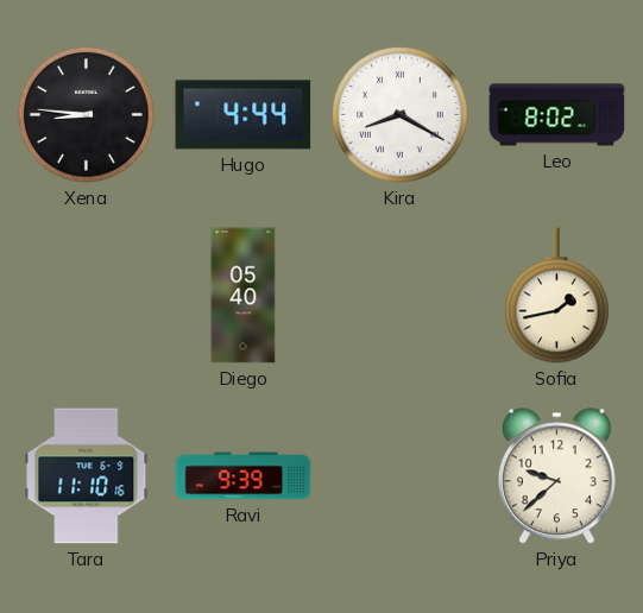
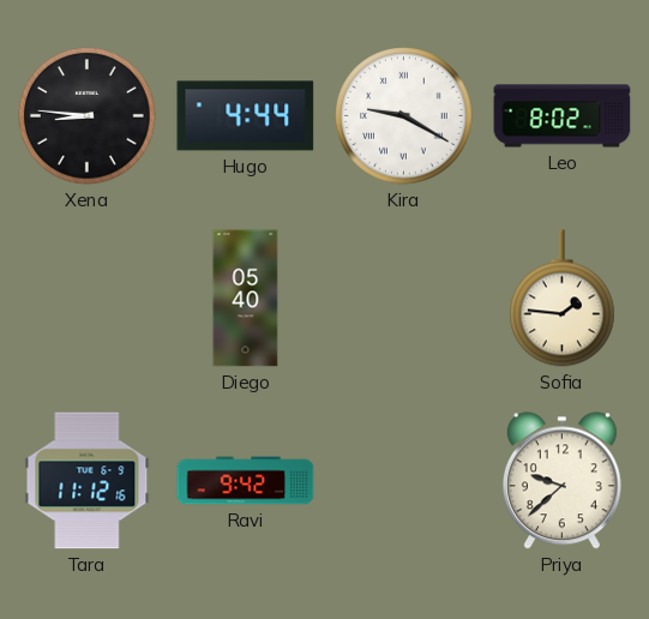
Kira: 8:20 -> 9:20
Sofia: 1:43 -> 1:46
Tara: 11:10 -> 11:12
Ravi: 9:39 -> 9:42
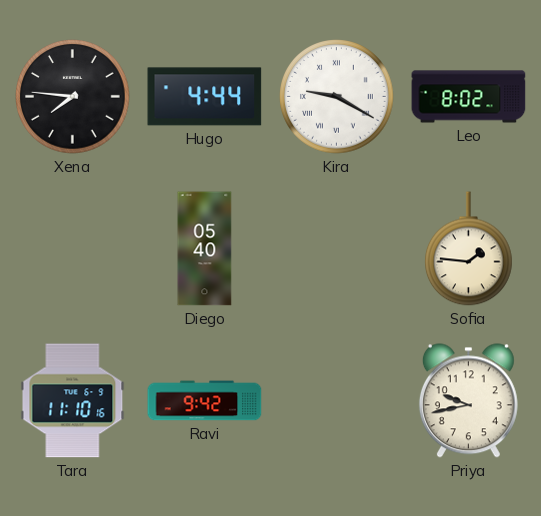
Xena: 8:46 -> 7:46
Tara: 11:12 -> 11:10
Priya: 9:38 -> 9:43
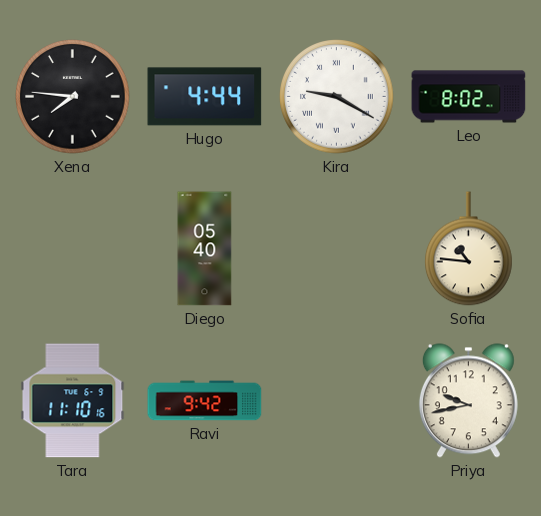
Sofia: 1:46 -> 10:46
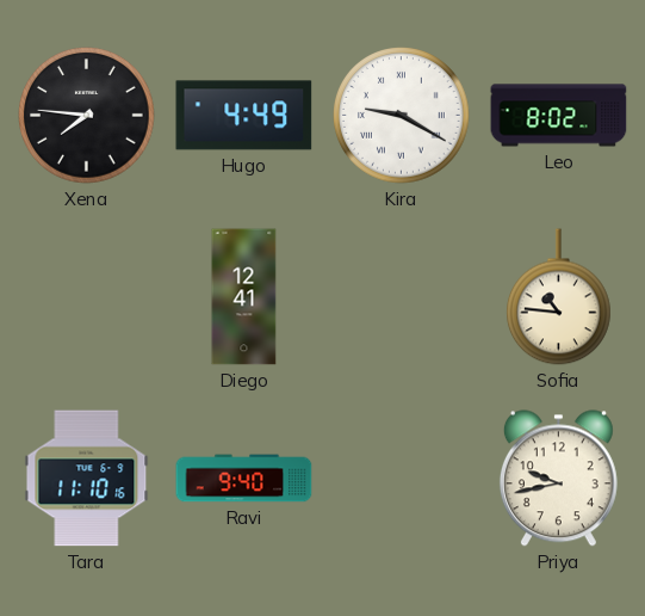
Hugo: 4:44 -> 4:49
Diego: 05:40 -> 12:41
Ravi: 9:42 -> 9:40
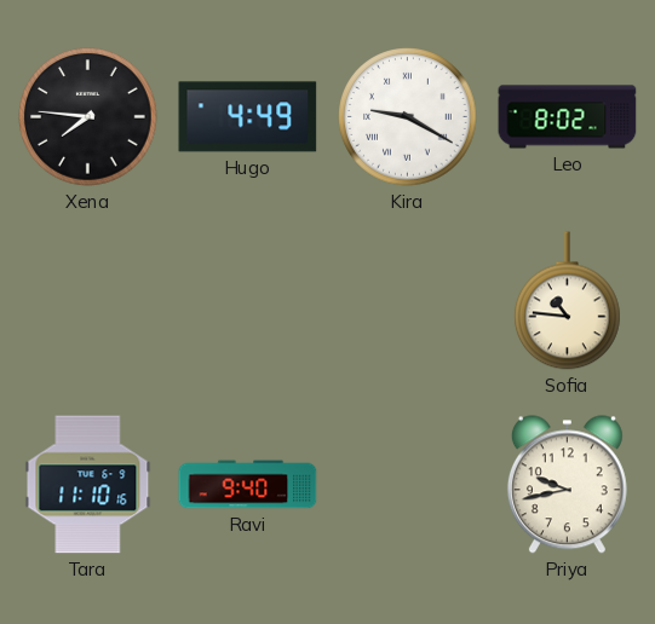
Diego: 12:41 -> none
